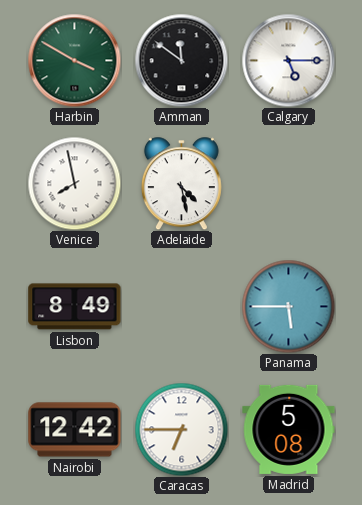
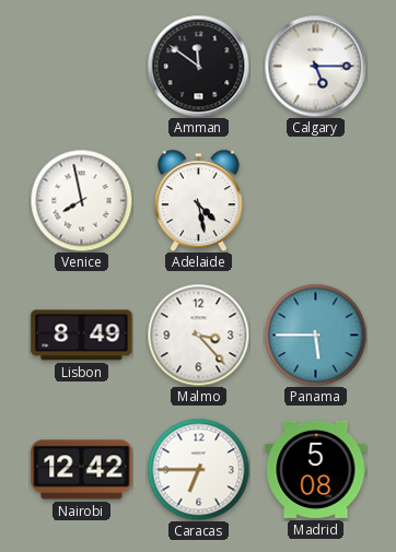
Harbin: 3:50 -> none
Malmo: none -> 3:23
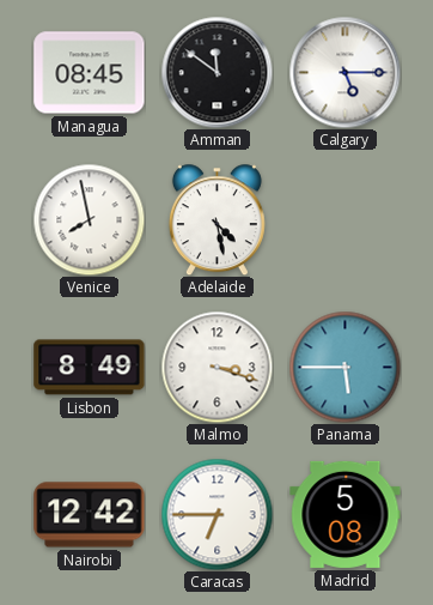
Managua: none -> 08:45
Malmo: 3:23 -> 3:18
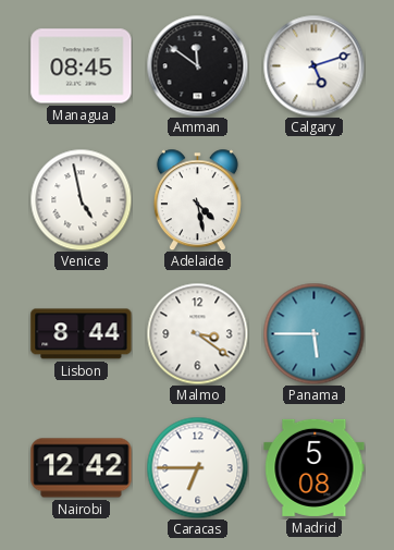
Calgary: 5:15 -> 5:12
Venice: 7:58 -> 4:58
Lisbon: 8:49 -> 8:44
Malmo: 3:18 -> 3:21
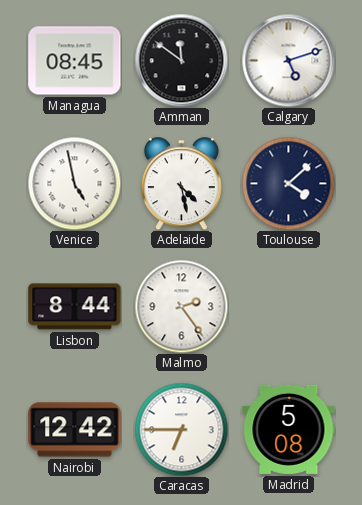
Toulouse: none -> 4:08
Malmo: 3:21 -> 2:24
Panama: 5:45 -> none
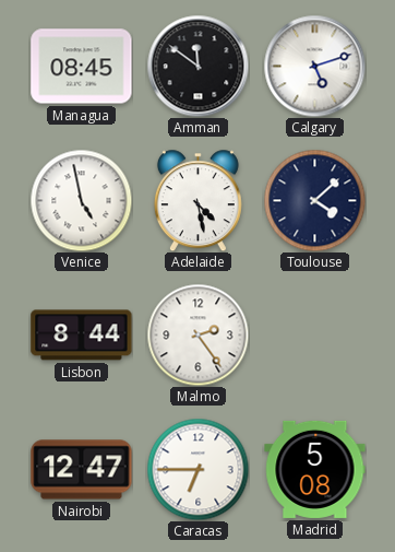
Nairobi: 12:42 -> 12:47
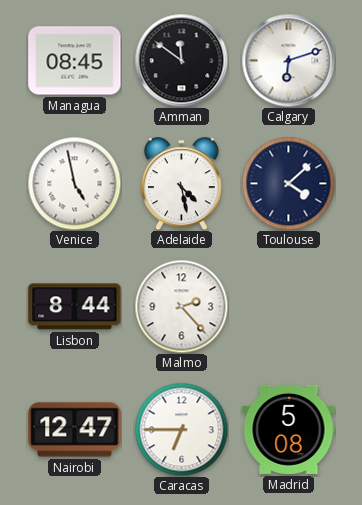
Calgary: 5:12 -> 6:12
Malmo: 2:24 -> 2:23
